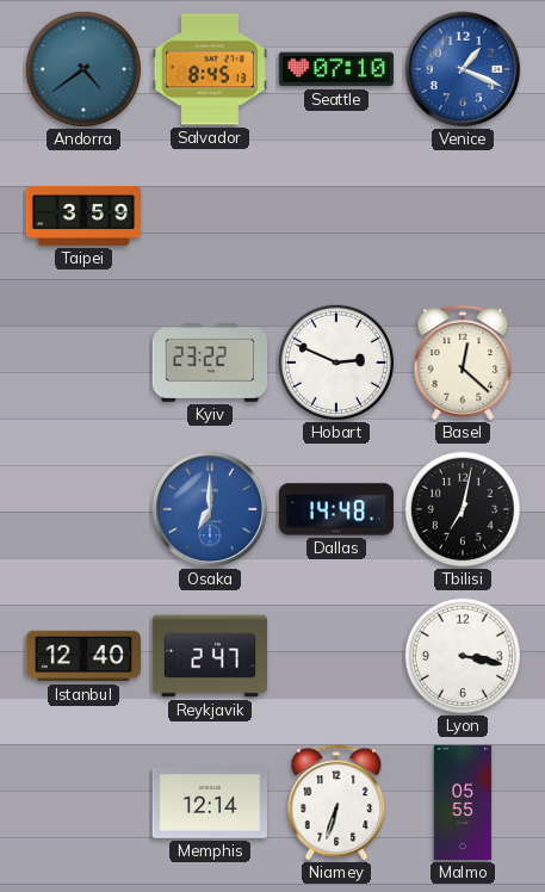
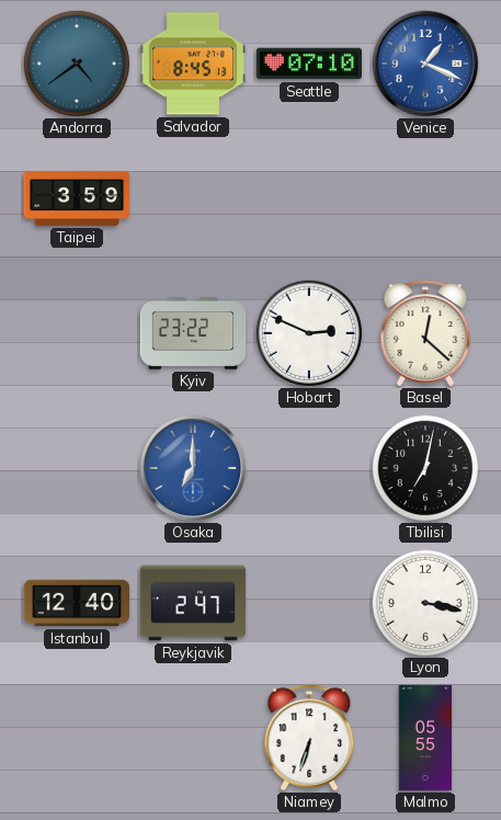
Dallas: 14:48 -> none
Memphis: 12:14 -> none
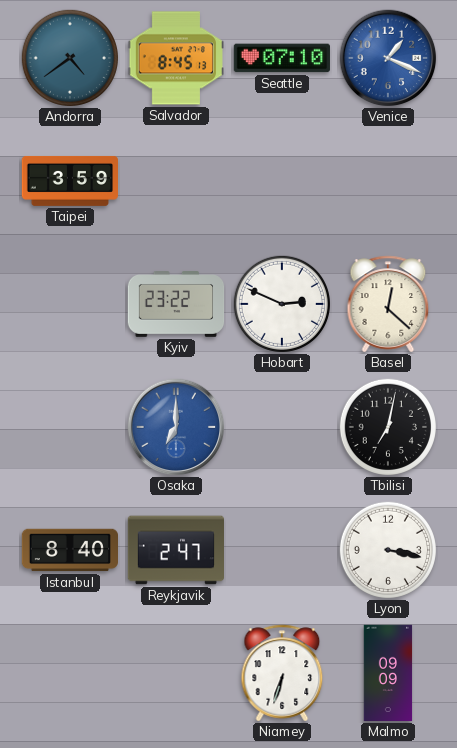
Istanbul: 12:40 -> 8:40
Malmo: 05:55 -> 09:09
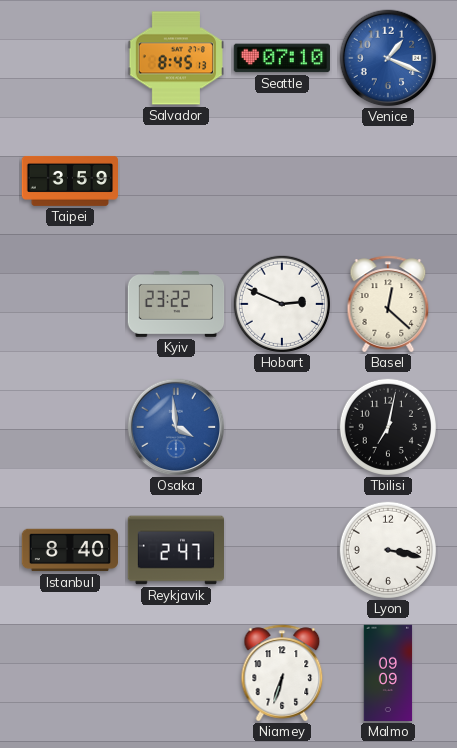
Andorra: 4:39 -> none
Osaka: 7:00 -> 3:59
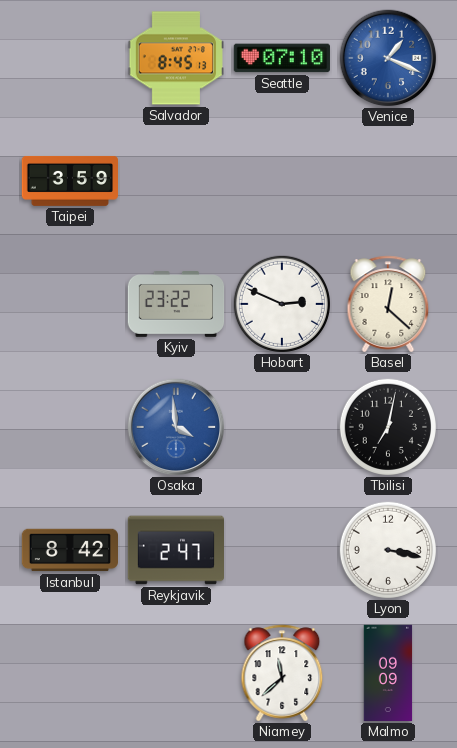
Istanbul: 8:40 -> 8:42
Niamey: 6:33 -> 11:38
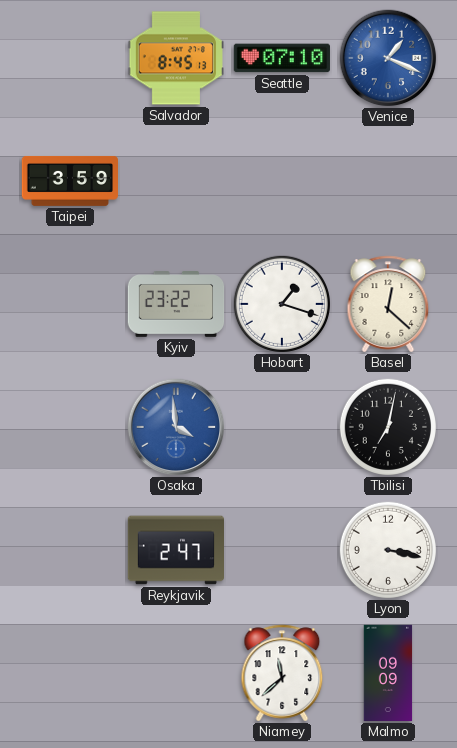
Hobart: 2:49 -> 1:18
Istanbul: 8:42 -> none
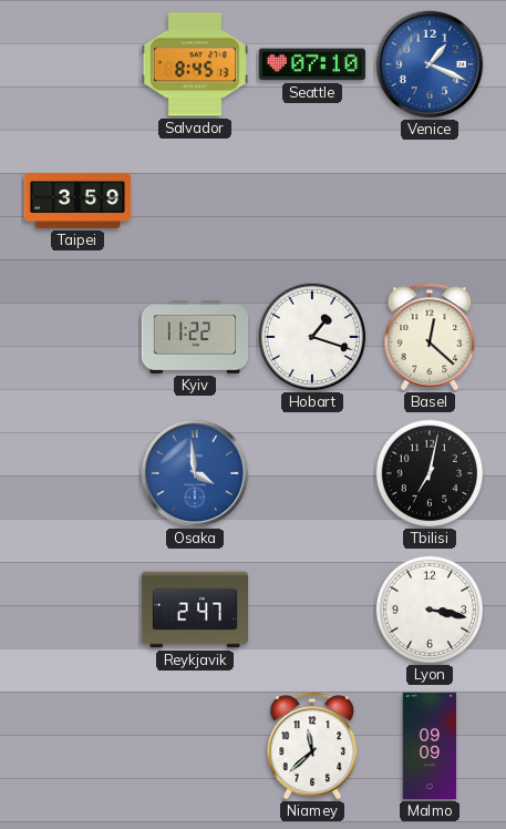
Kyiv: 23:22 -> 11:22
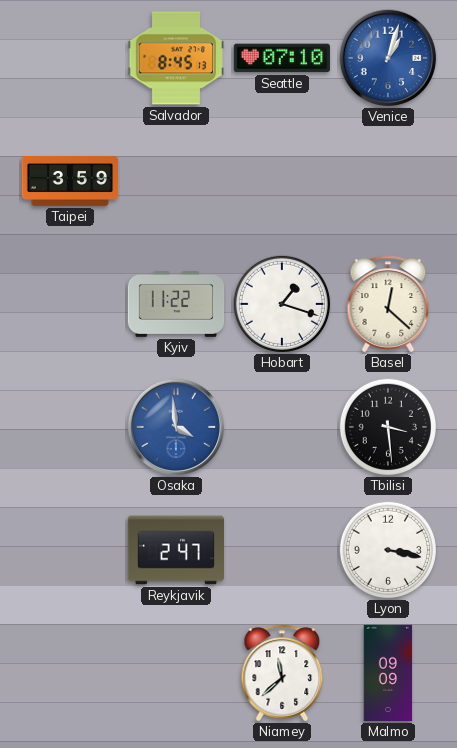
Venice: 1:19 -> 1:03
Tbilisi: 7:02 -> 3:29
